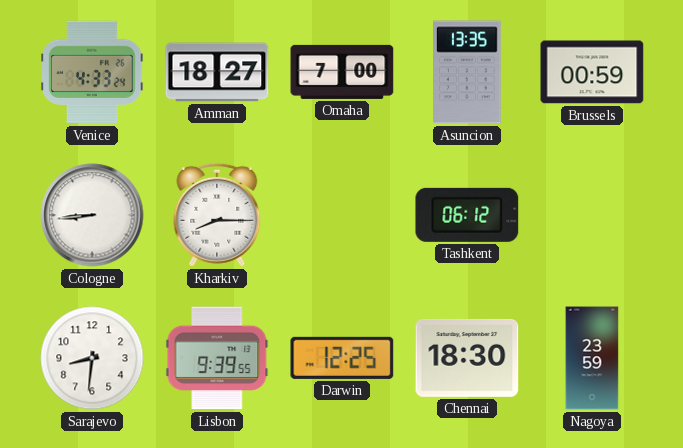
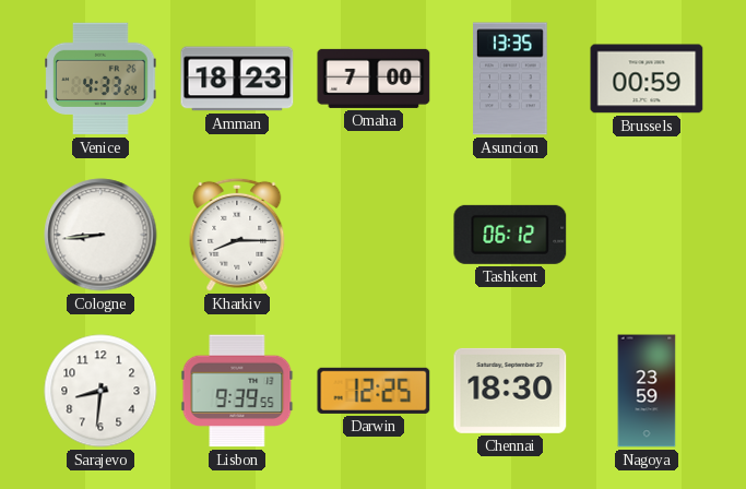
Amman: 18:27 -> 18:23
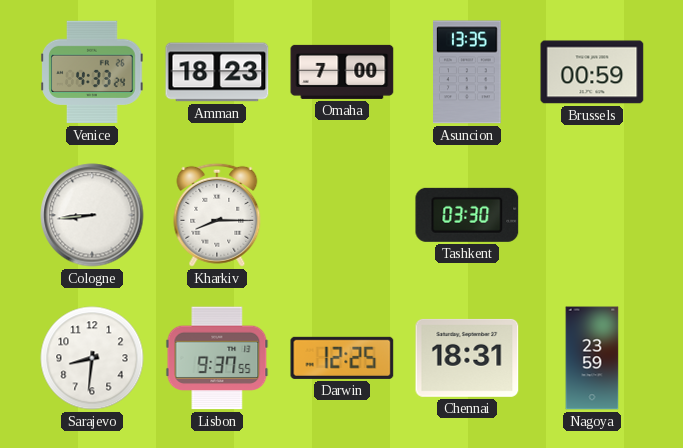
Tashkent: 06:12 -> 03:30
Lisbon: 9:39 -> 9:37
Chennai: 18:30 -> 18:31
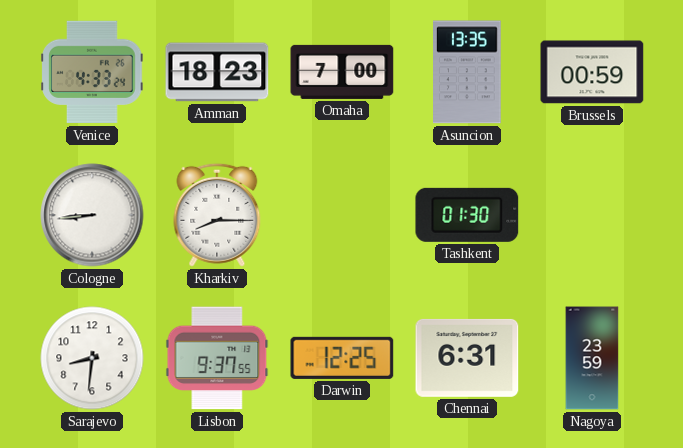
Tashkent: 03:30 -> 01:30
Chennai: 18:31 -> 6:31
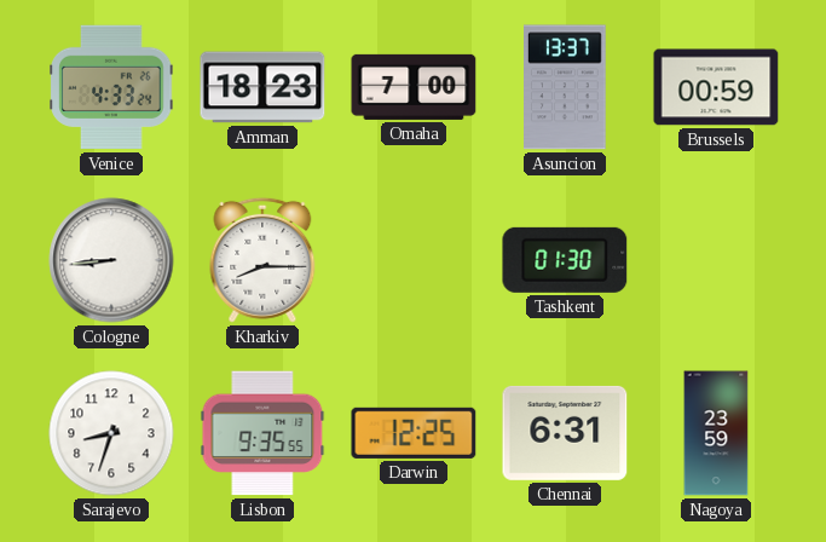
Asuncion: 13:35 -> 13:37
Sarajevo: 8:31 -> 8:33
Lisbon: 9:37 -> 9:35
